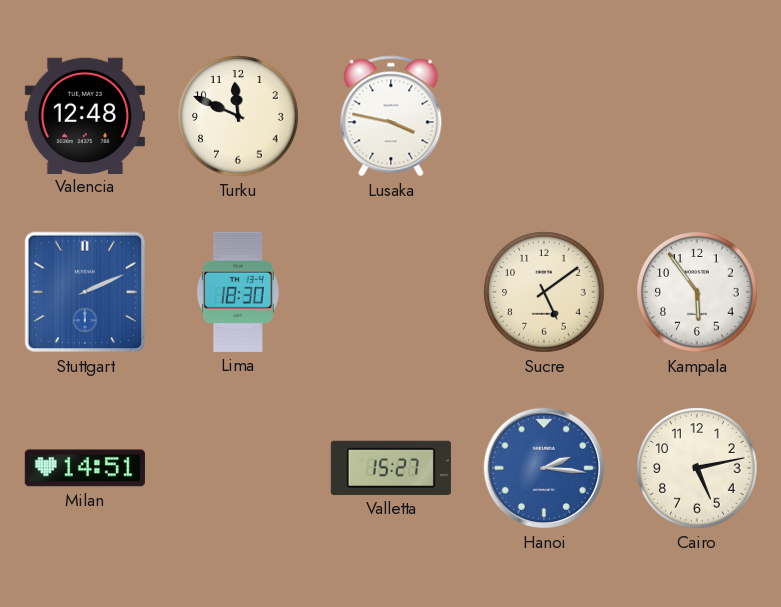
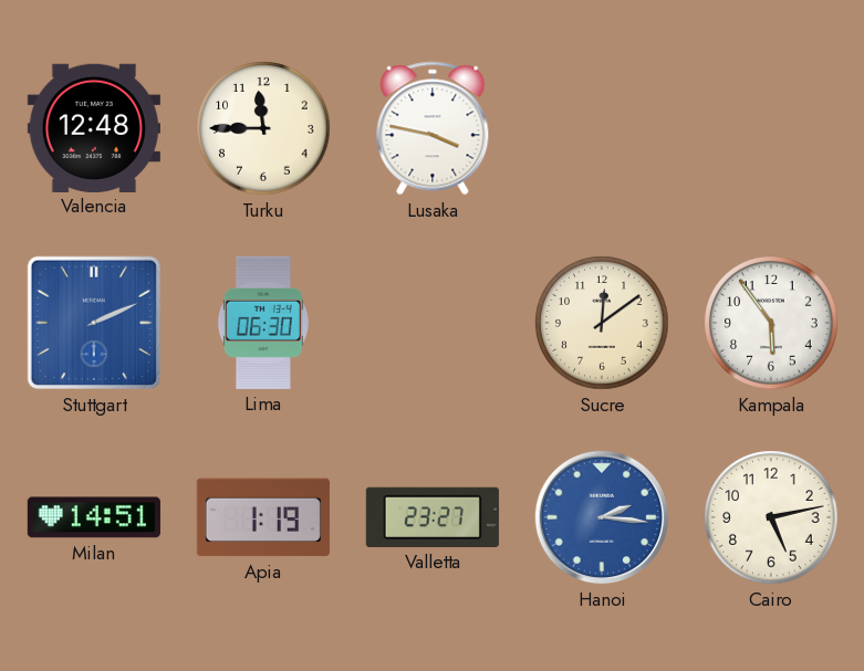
Turku: 11:49 -> 11:45
Lima: 18:30 -> 06:30
Sucre: 5:09 -> 12:09
Apia: none -> 1:19
Valletta: 15:27 -> 23:27
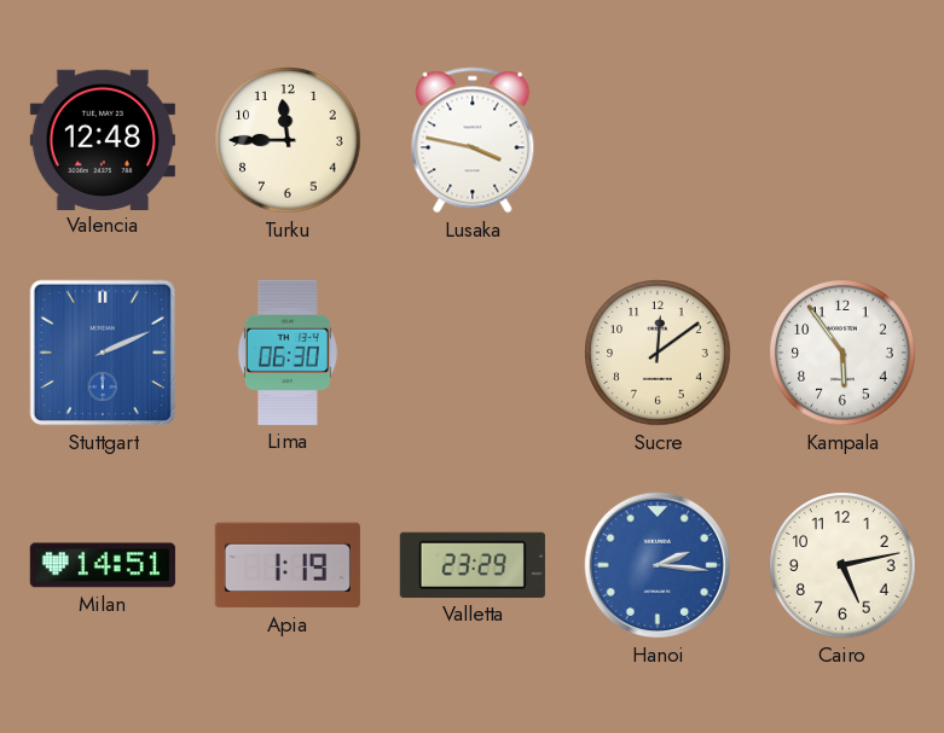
Valletta: 23:27 -> 23:29
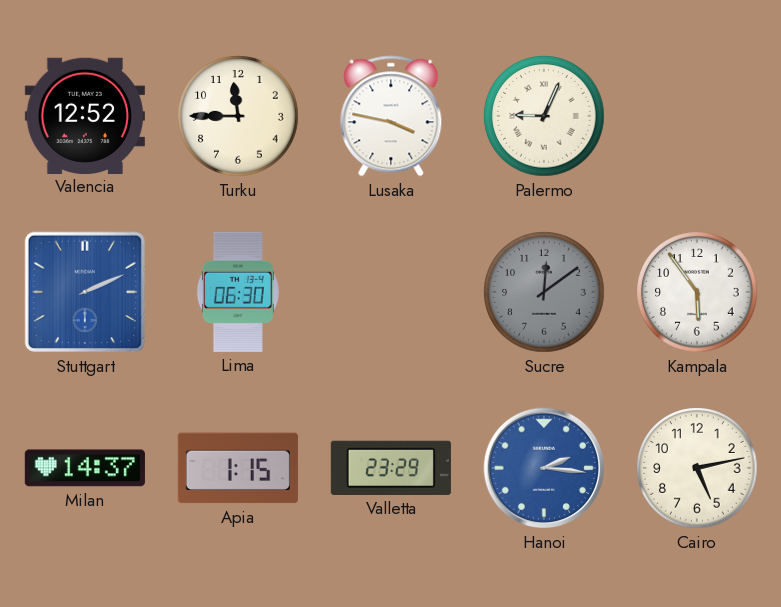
Valencia: 12:48 -> 12:52
Palermo: none -> 9:04
Sucre dial: cream -> grey
Milan: 14:51 -> 14:37
Apia: 1:19 -> 1:15
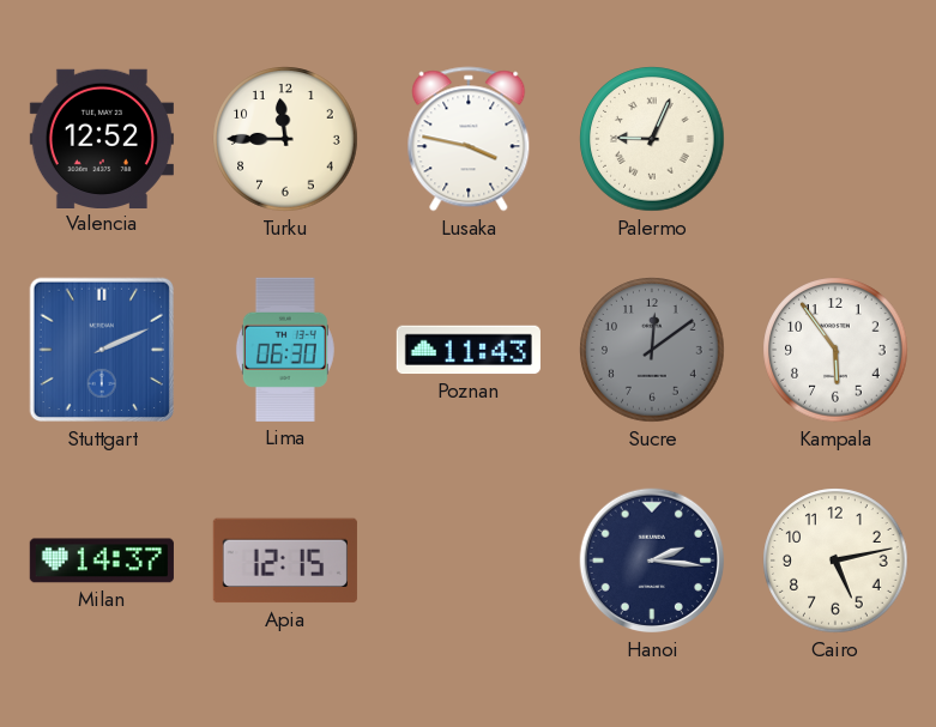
Poznan: none -> 11:43
Apia: 1:15 -> 12:15
Valletta: 23:29 -> none
Hanoi dial: blue -> navy
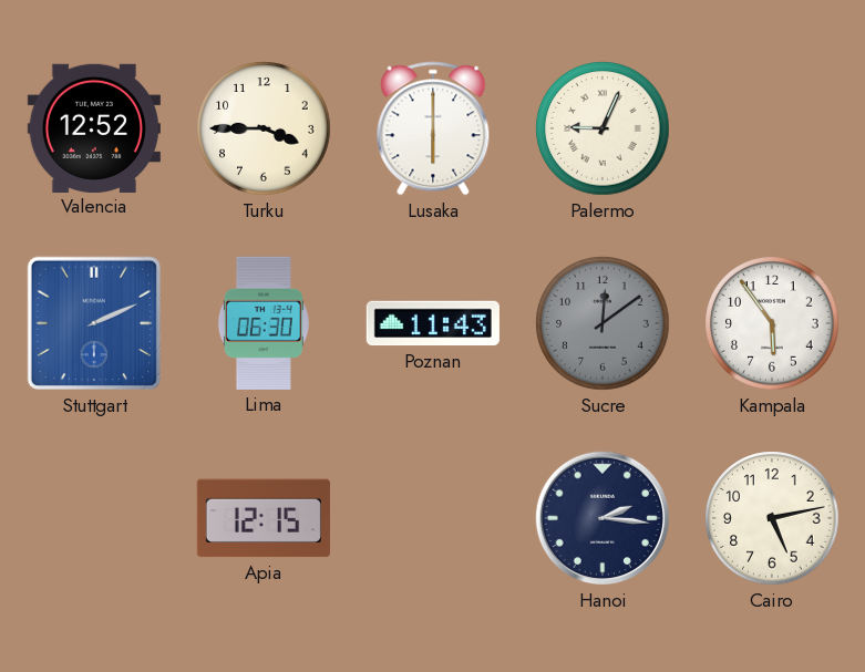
Turku: 11:45 -> 3:45
Lusaka: 3:47 -> 6:00
Milan: 14:37 -> none
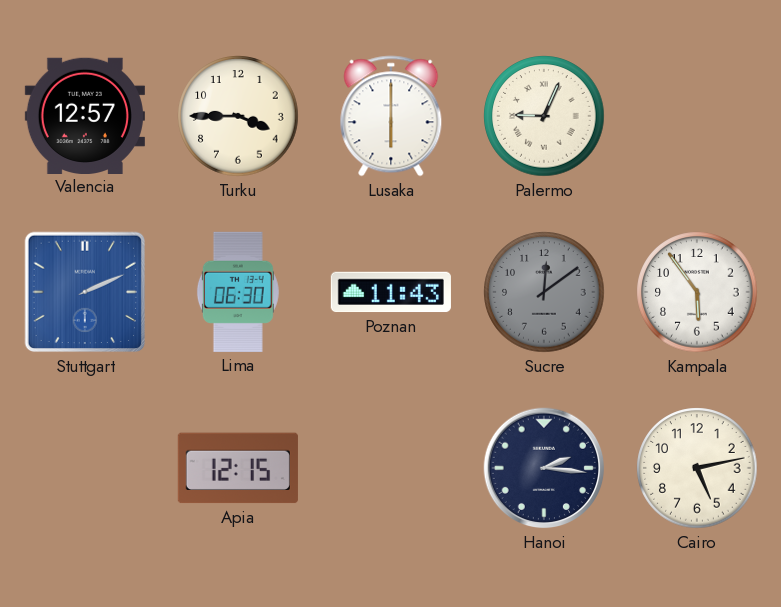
Valencia: 12:52 -> 12:57
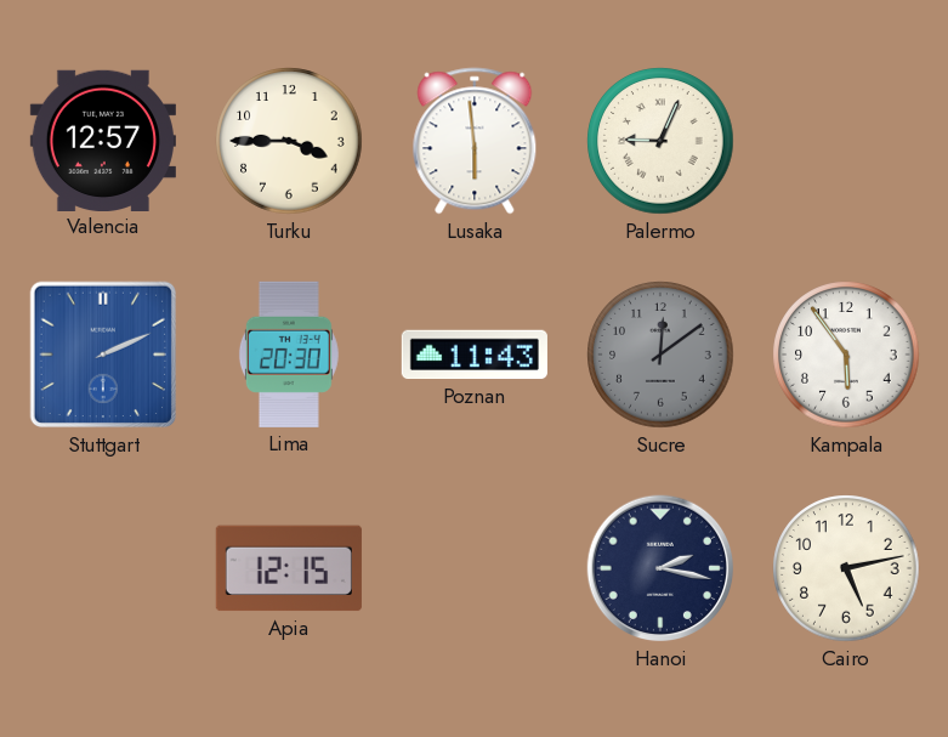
Lusaka: 6:00 -> 5:59
Lima: 06:30 -> 20:30
Hanoi: 2:16 -> 2:17
